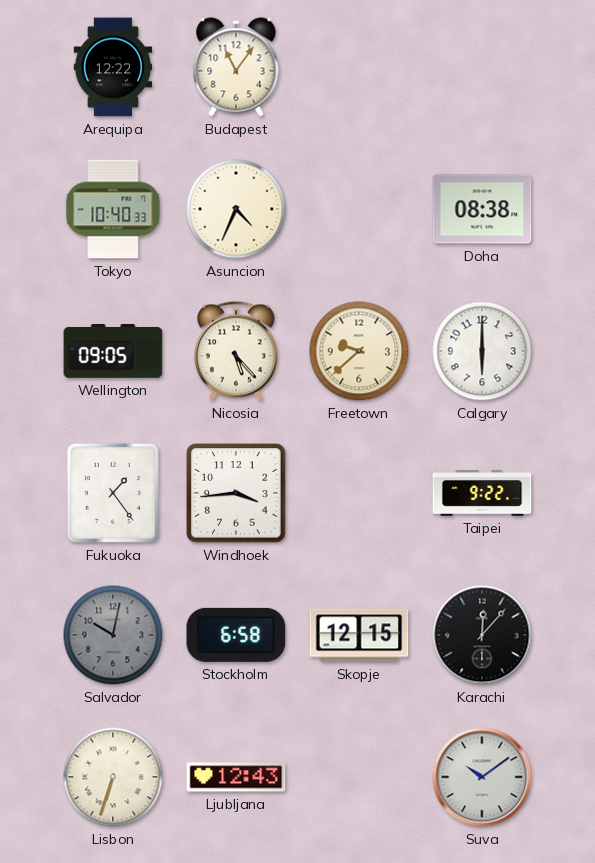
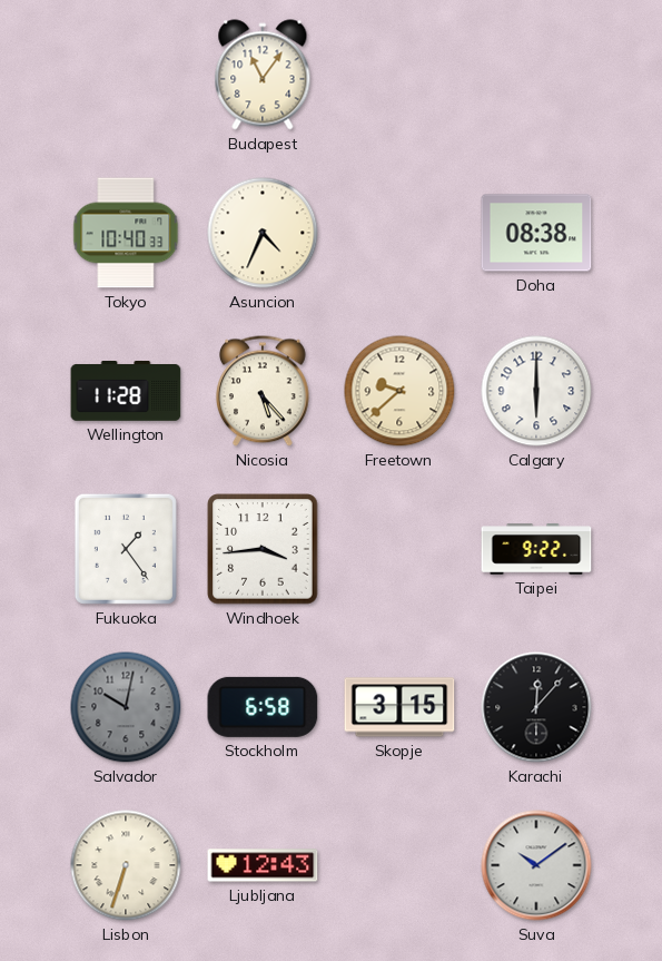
Arequipa: 12:22 -> none
Wellington: 09:05 -> 11:28
Skopje: 12:15 -> 3:15
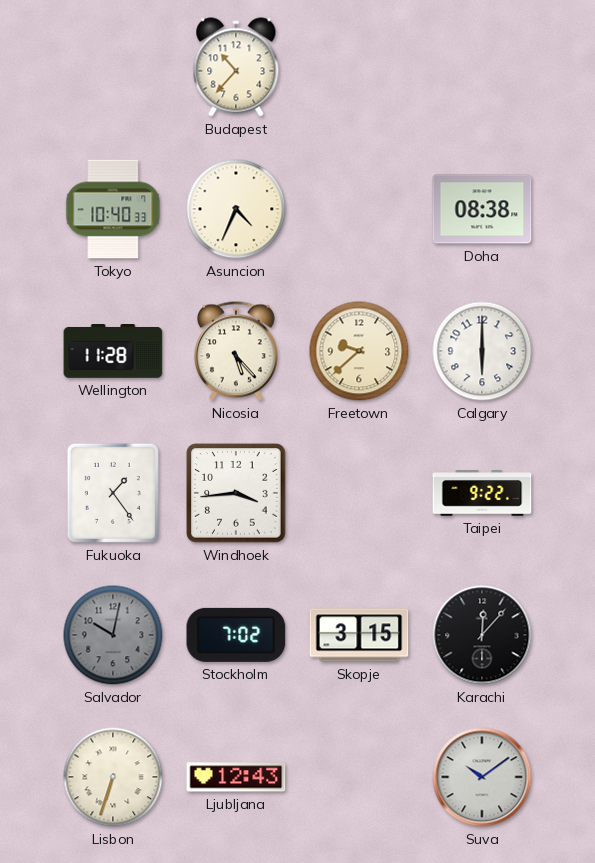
Budapest: 11:06 -> 10:37
Stockholm: 6:58 -> 7:02
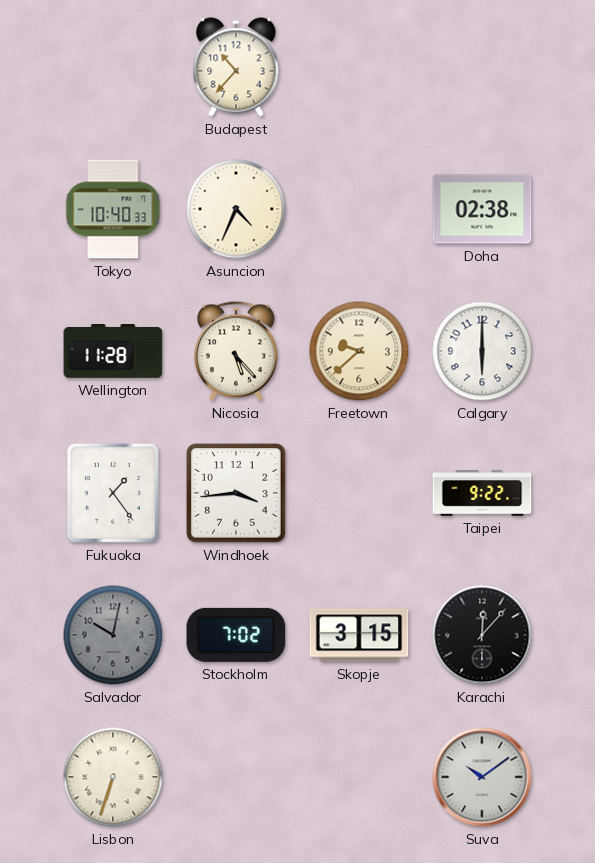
Doha: 08:38 -> 02:38
Ljubljana: 12:43 -> none
